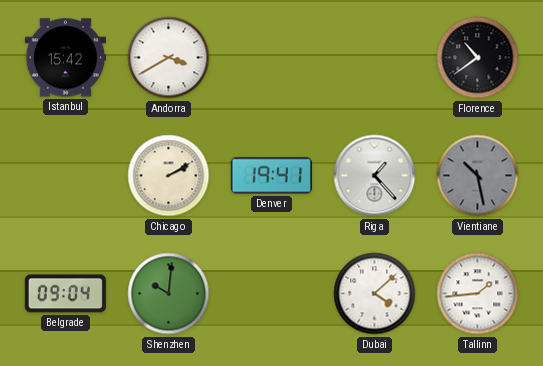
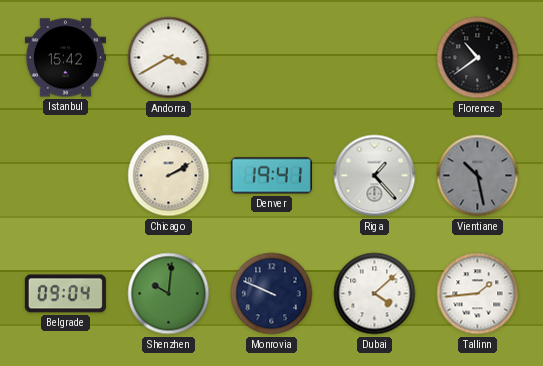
Monrovia: none -> 9:49
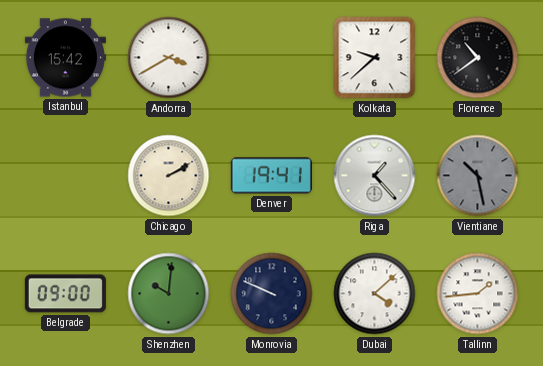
Kolkata: none -> 9:38
Belgrade: 09:04 -> 09:00
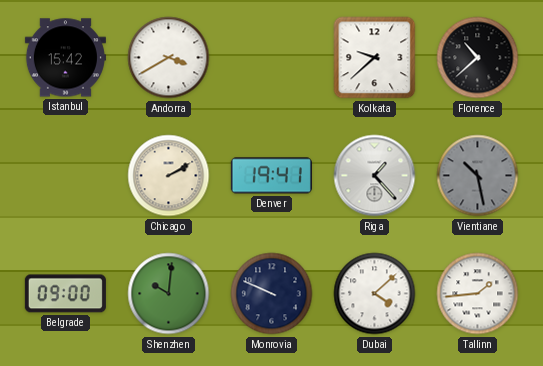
Florence: 10:39 -> 10:38
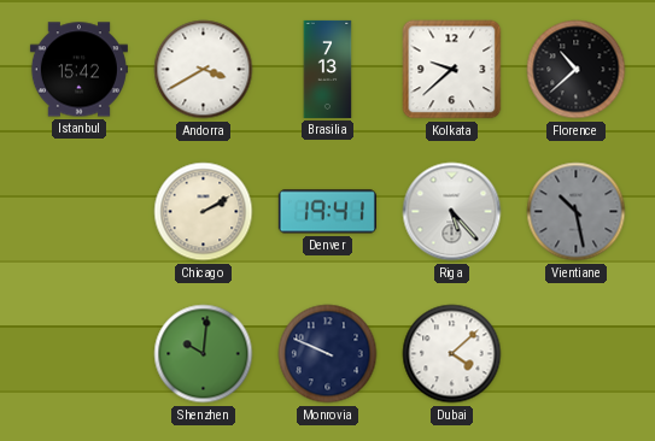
Brasilia: none -> 7:13
Riga: 1:23 -> 5:23
Belgrade: 09:00 -> none
Tallinn: 1:44 -> none
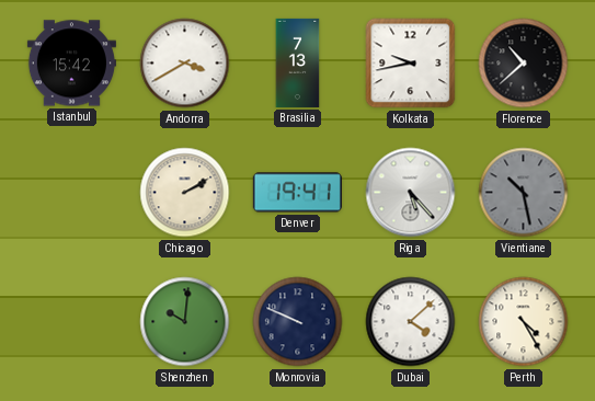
Kolkata: 9:38 -> 9:43
Perth: none -> 4:25
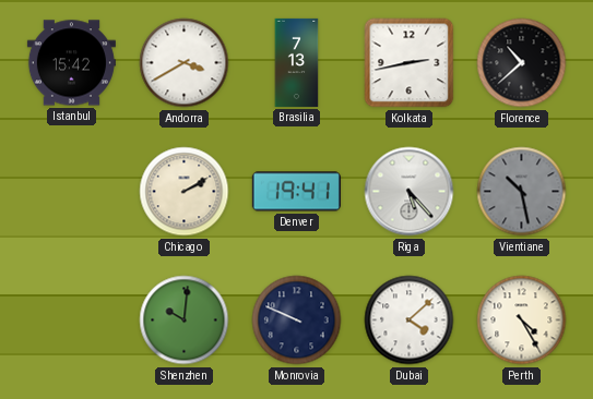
Kolkata: 9:43 -> 2:43
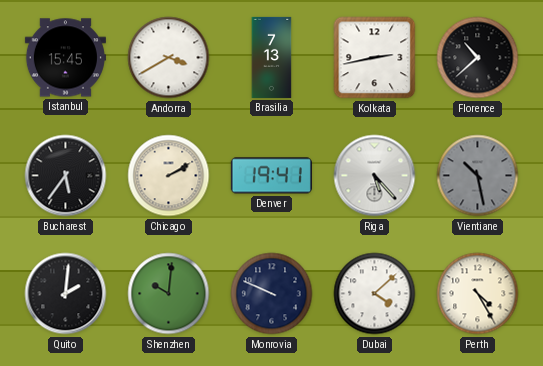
Istanbul: 15:42 -> 15:45
Bucharest: none -> 5:36
Quito: none -> 2:01
